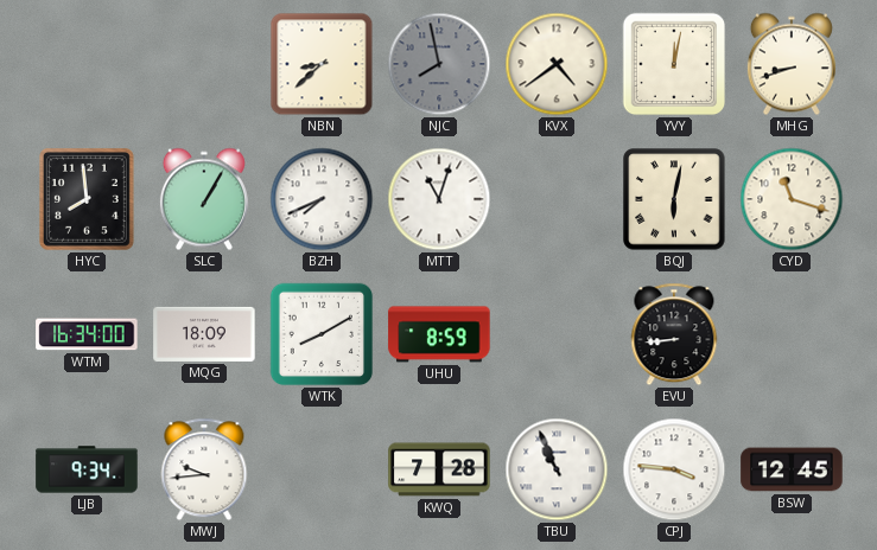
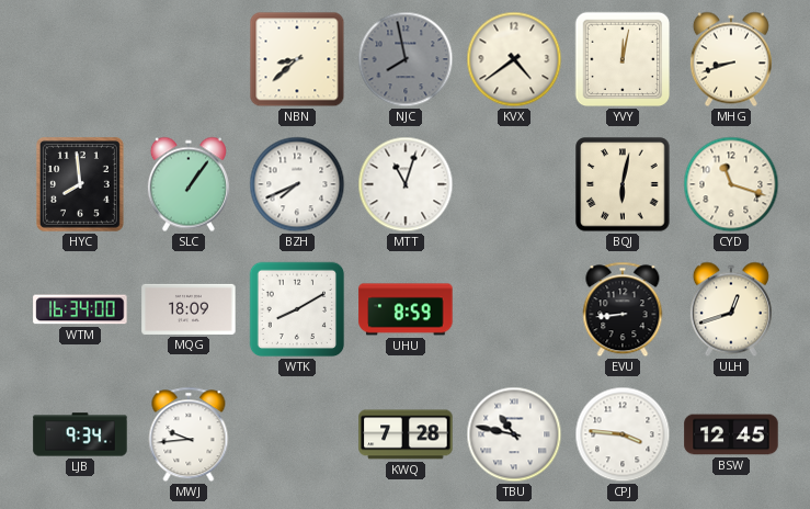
SLC: 1:05 -> 1:06
ULH: none -> 12:42
TBU: 10:56 -> 10:47
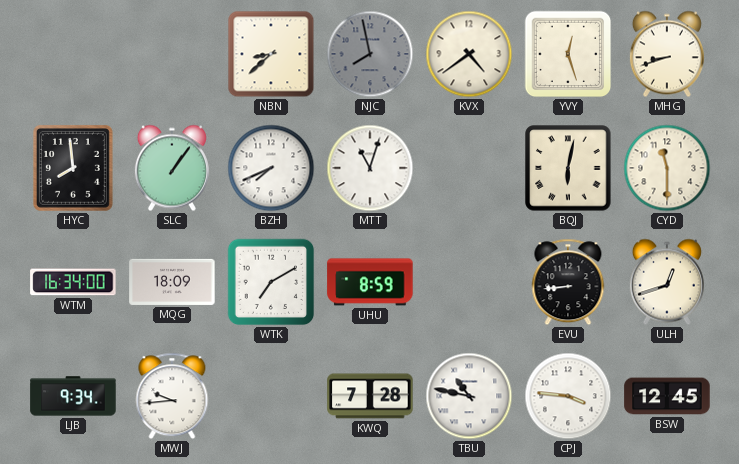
YVY: 12:02 -> 12:27
CYD: 11:18 -> 11:30
WTK: 8:10 -> 7:10
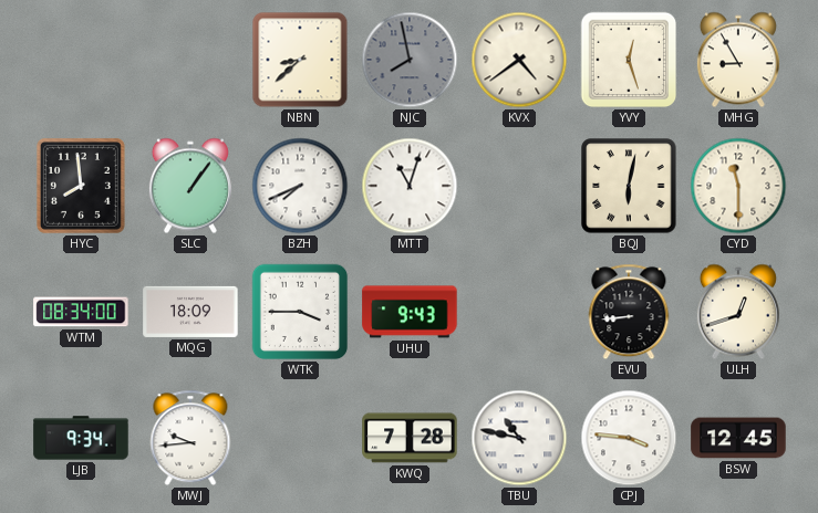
MHG: 8:42 -> 8:55
WTM: 16:34 -> 08:34
WTK: 7:10 -> 3:45
UHU: 8:59 -> 9:43
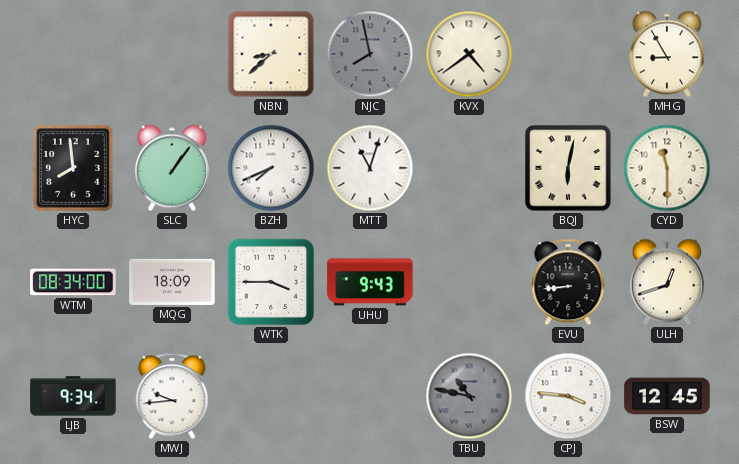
YVY: 12:27 -> none
KWQ: 7:28 -> none
TBU dial: white -> grey
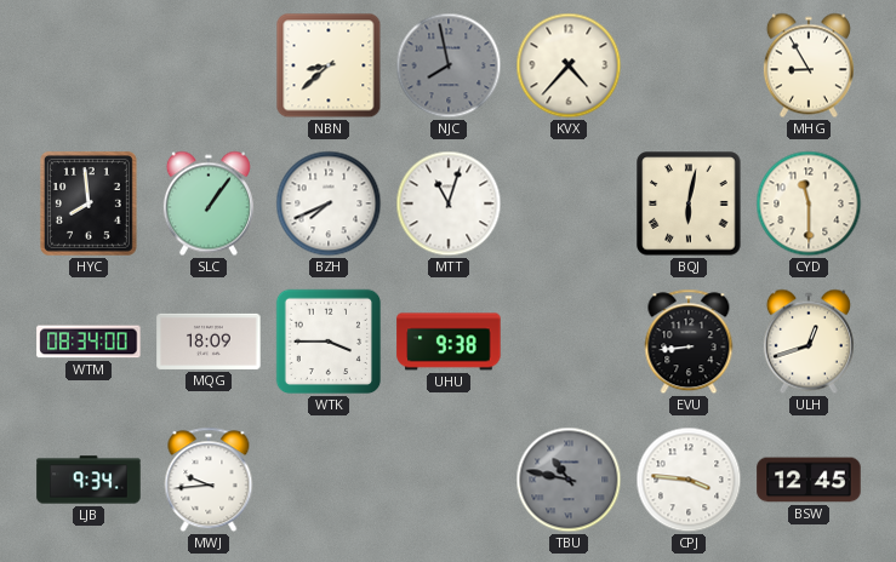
KVX: 4:39 -> 4:37
UHU: 9:43 -> 9:38
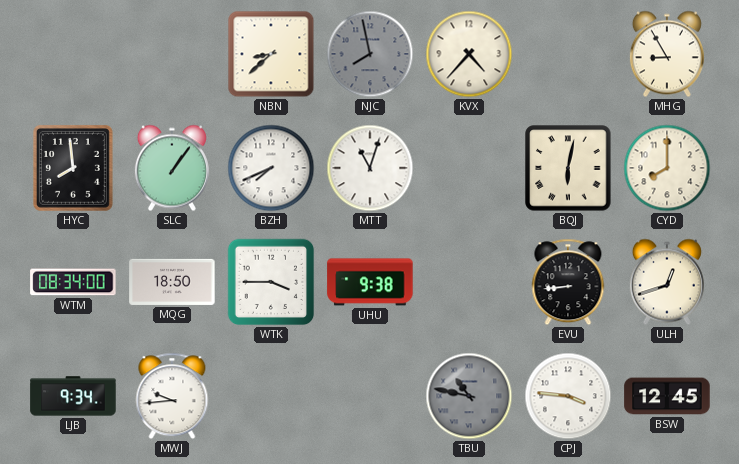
CYD: 11:30 -> 8:00
MQG: 18:09 -> 18:50
